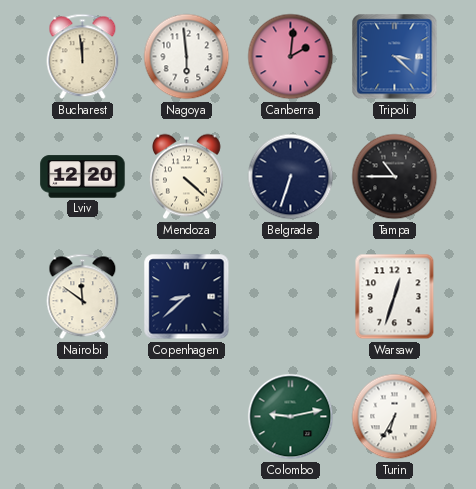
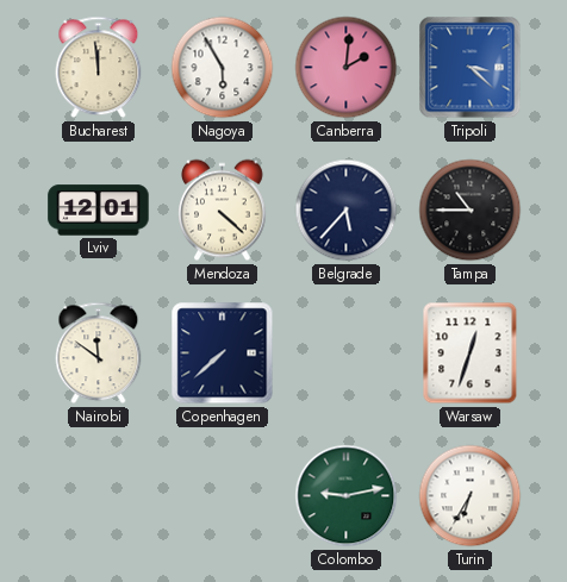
Nagoya: 5:59 -> 5:55
Lviv: 12:20 -> 12:01
Belgrade: 6:33 -> 5:37
Copenhagen: 8:38 -> 7:38
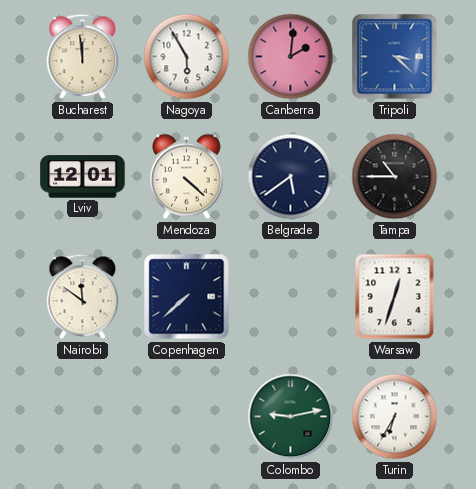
Belgrade: 5:37 -> 5:39
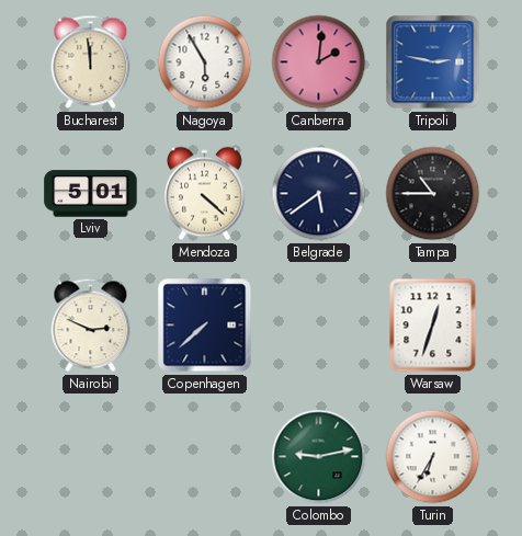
Tripoli: 3:22 -> 2:47
Lviv: 12:01 -> 5:01
Nairobi: 11:51 -> 2:49
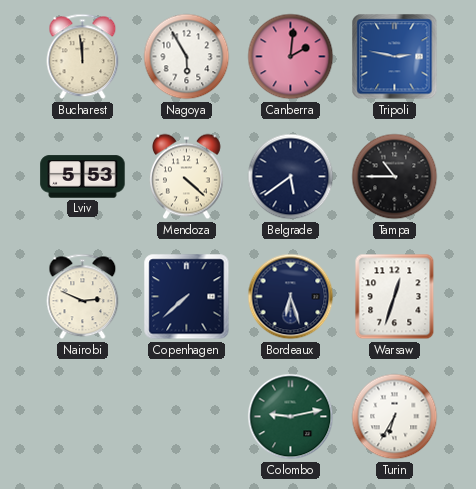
Lviv: 5:01 -> 5:53
Bordeaux: none -> 6:27
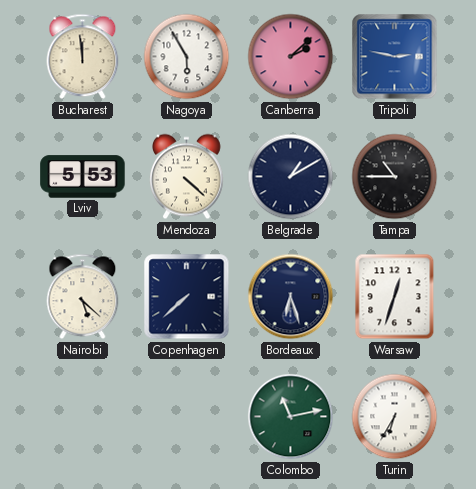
Canberra: 2:01 -> 2:08
Belgrade: 5:39 -> 1:10
Nairobi: 2:49 -> 5:22
Colombo: 9:13 -> 11:13
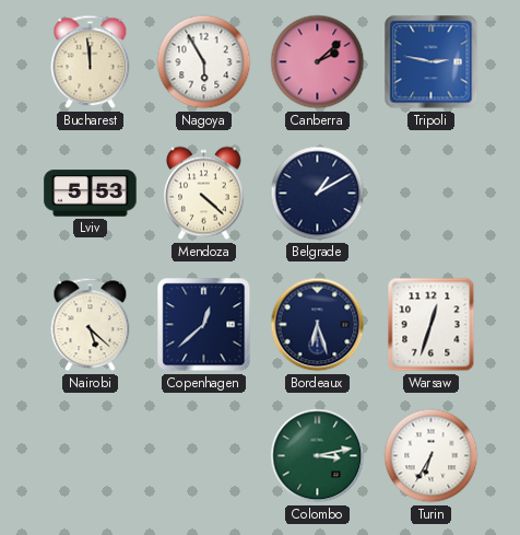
Tampa: 10:45 -> none
Copenhagen: 7:38 -> 12:38
Colombo: 11:13 -> 3:13
